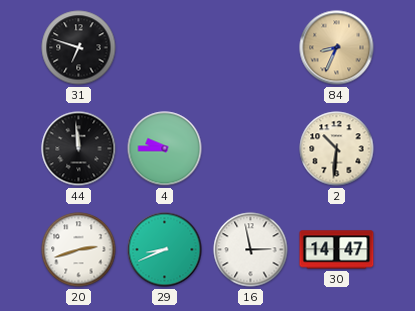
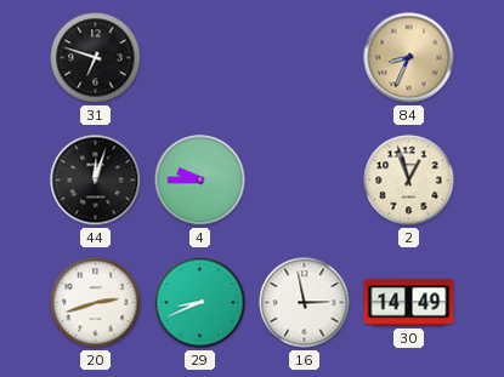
44: 11:59 -> 12:03
2: 10:31 -> 12:57
30: 14:47 -> 14:49
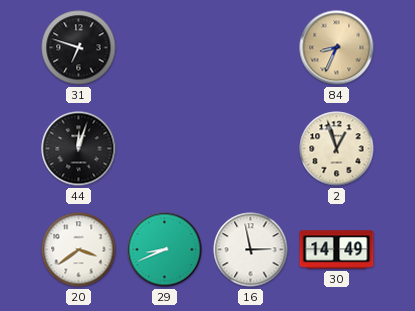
4: 9:45 -> none
20: 2:42 -> 3:39
